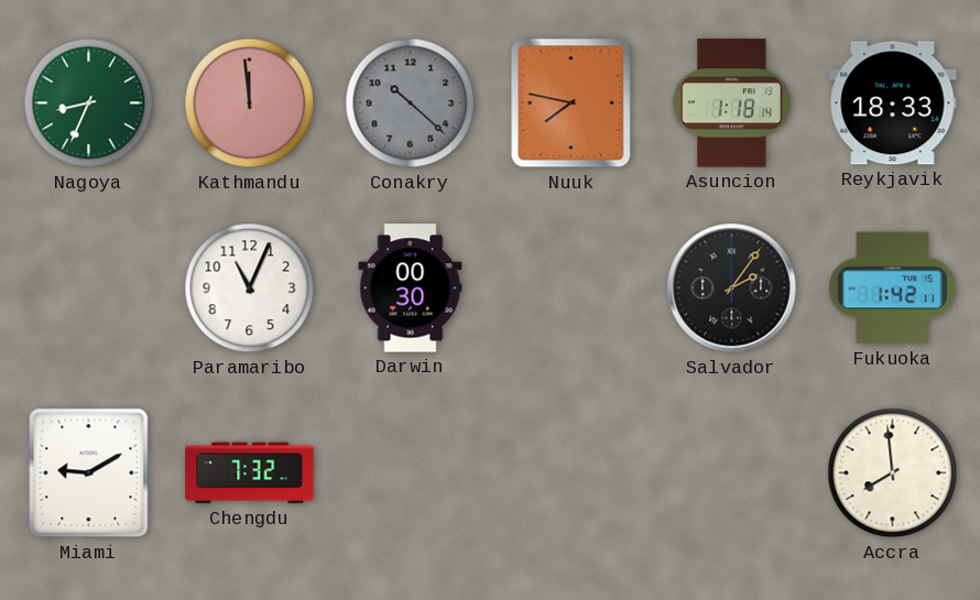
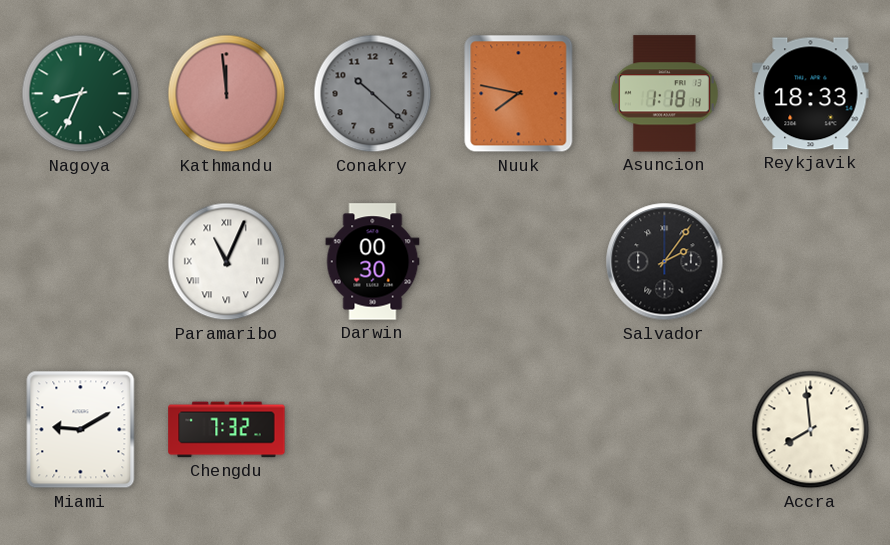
Paramaribo numerals: Arabic -> Roman
Fukuoka: 1:42 -> none
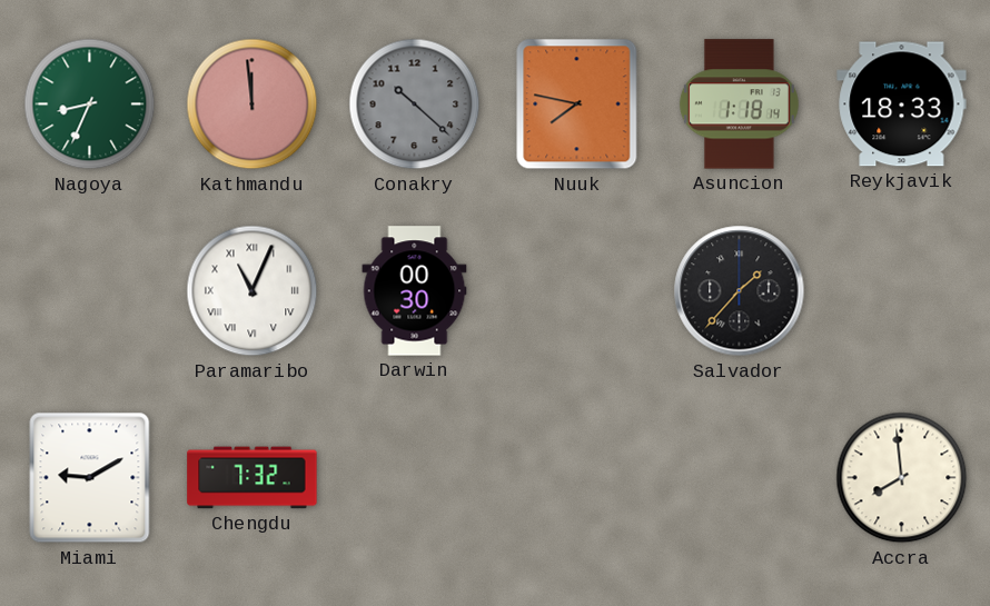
Salvador: 2:06 -> 1:37
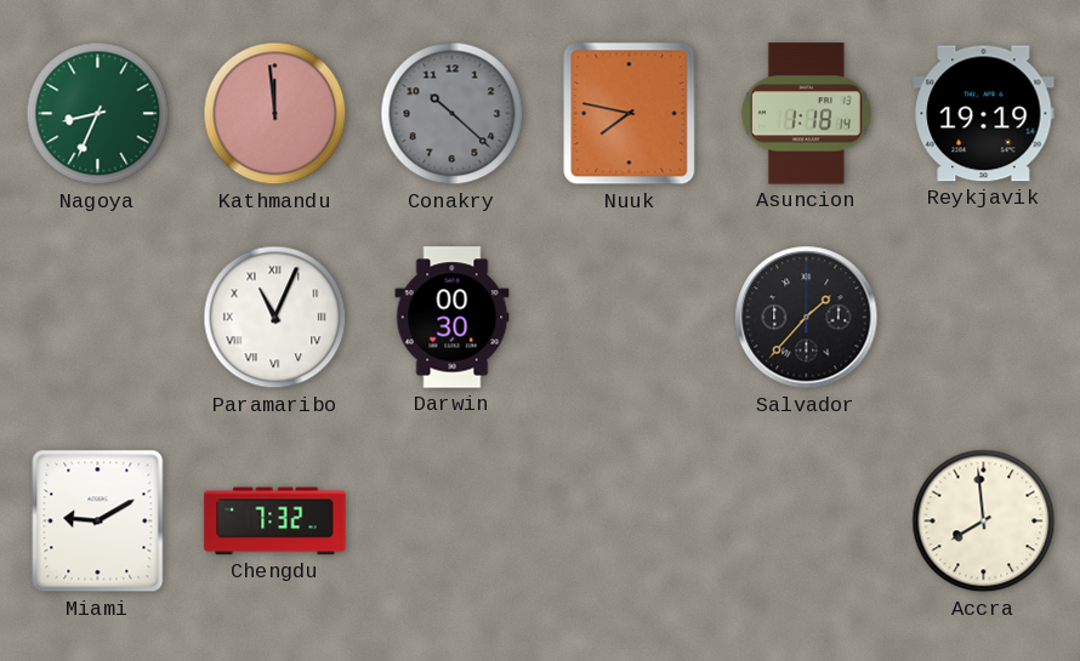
Reykjavik: 18:33 -> 19:19
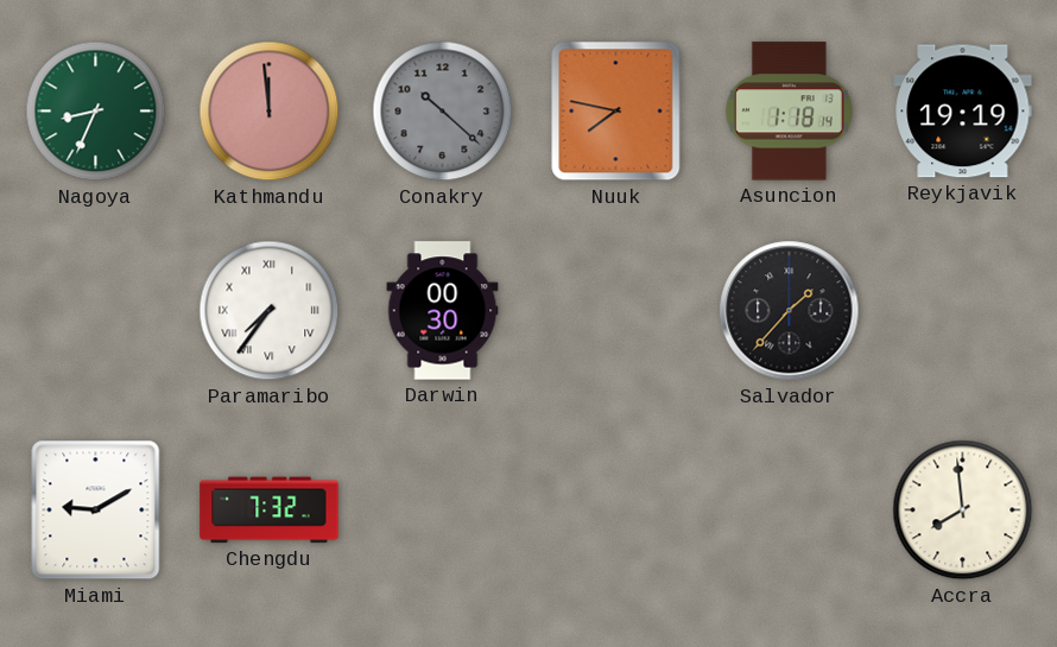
Paramaribo: 11:04 -> 7:36
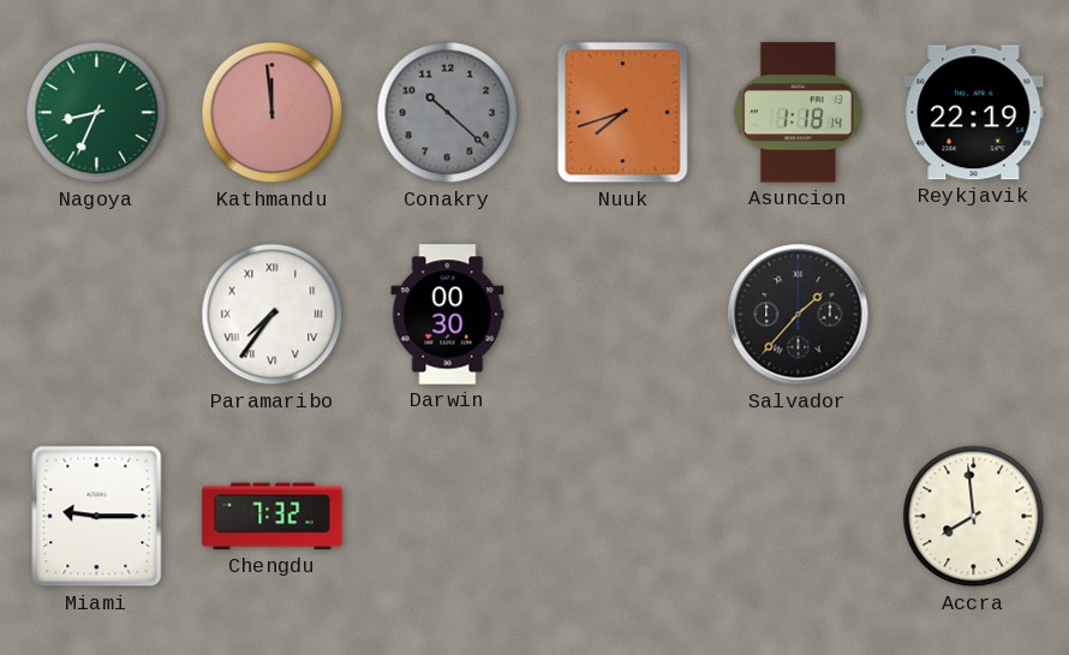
Nuuk: 7:47 -> 7:42
Reykjavik: 19:19 -> 22:19
Miami: 9:10 -> 9:15
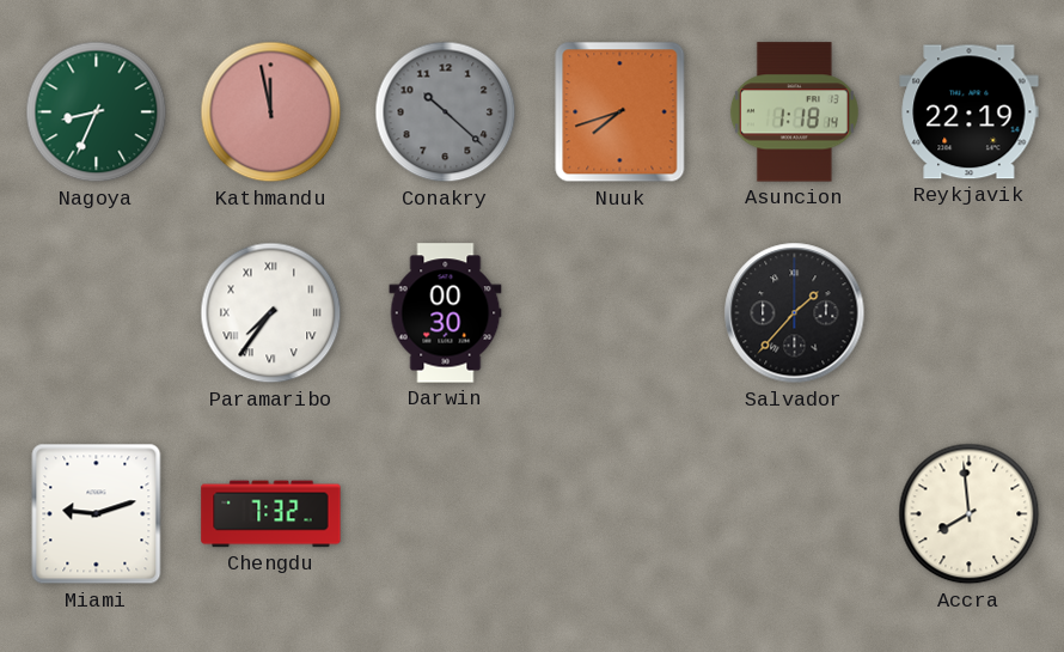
Kathmandu: 11:59 -> 11:58
Miami: 9:15 -> 9:12
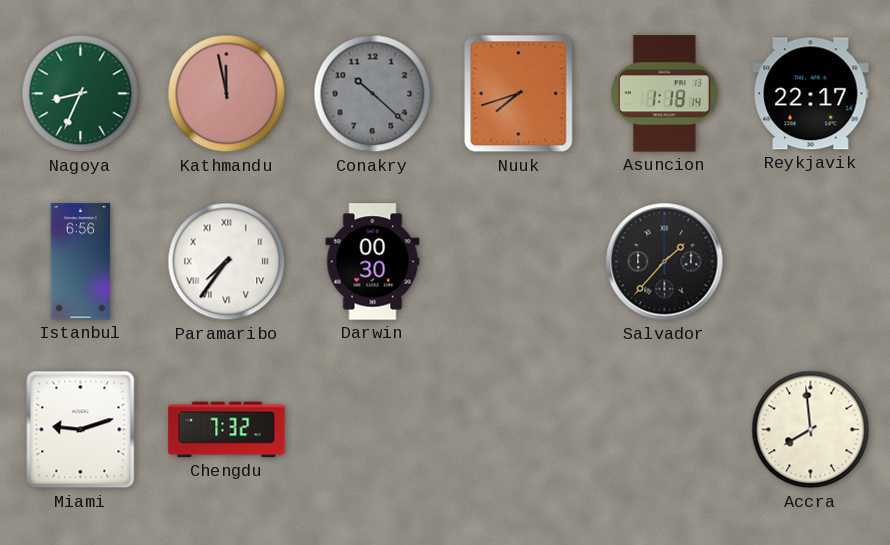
Reykjavik: 22:19 -> 22:17
Istanbul: none -> 6:56
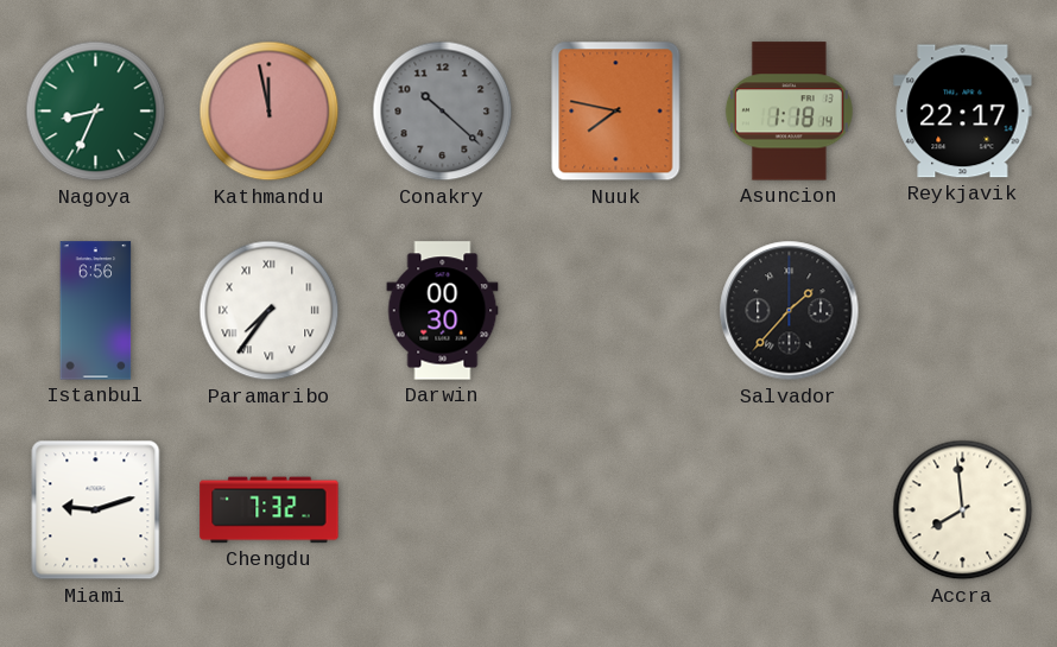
Nuuk: 7:42 -> 7:47
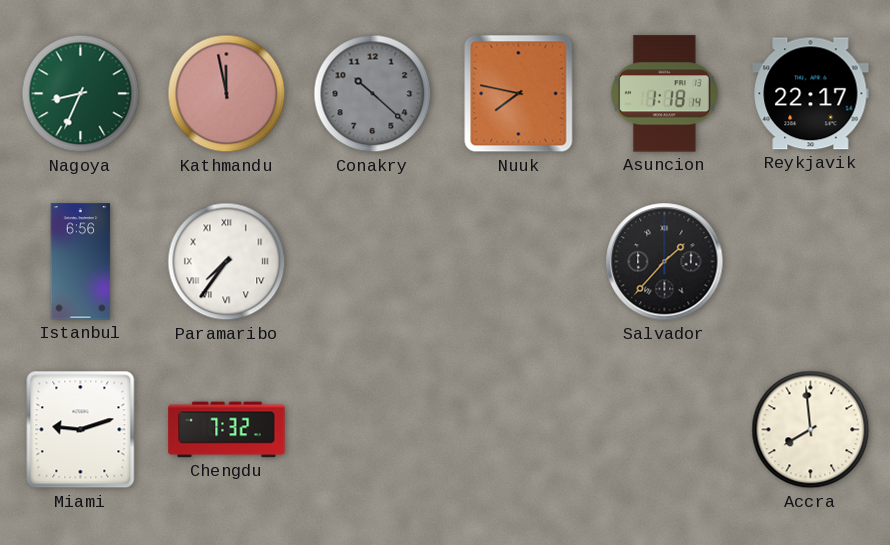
Darwin: 00:30 -> none
